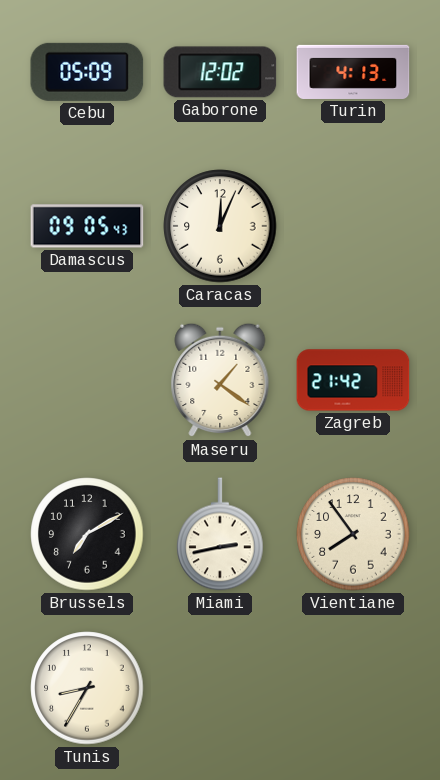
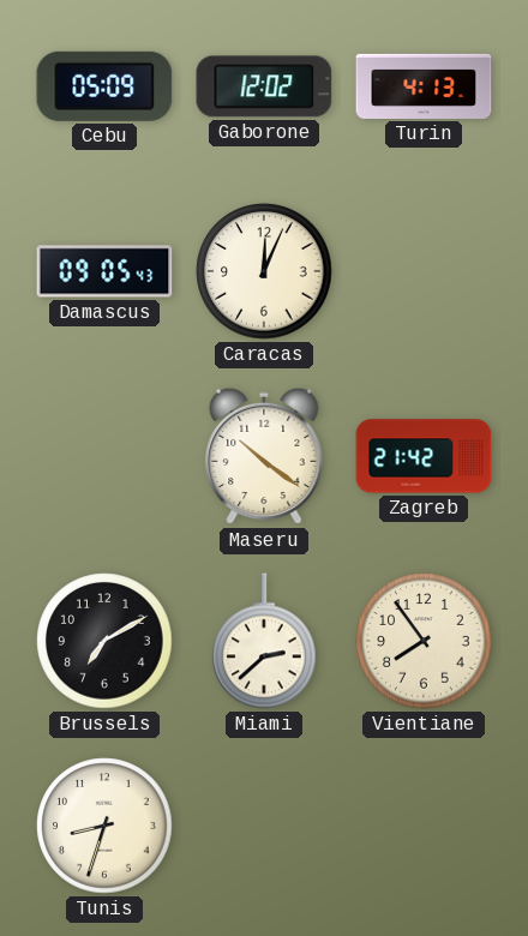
Maseru: 1:21 -> 10:21
Miami: 2:43 -> 2:38
Tunis: 8:35 -> 8:33
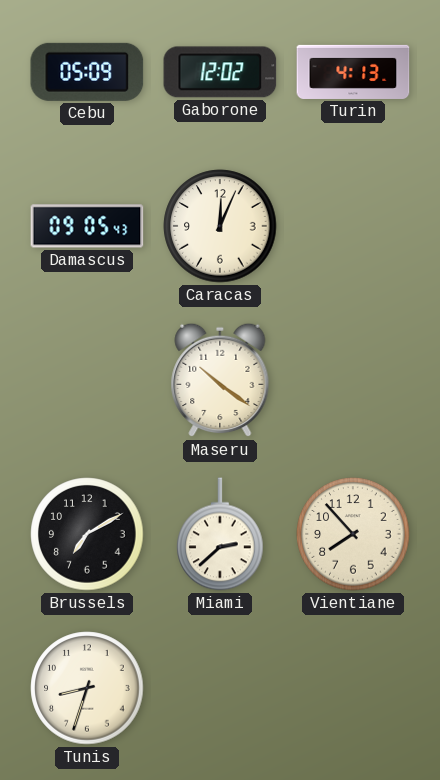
Zagreb: 21:42 -> none
Vientiane: 7:54 -> 7:53
